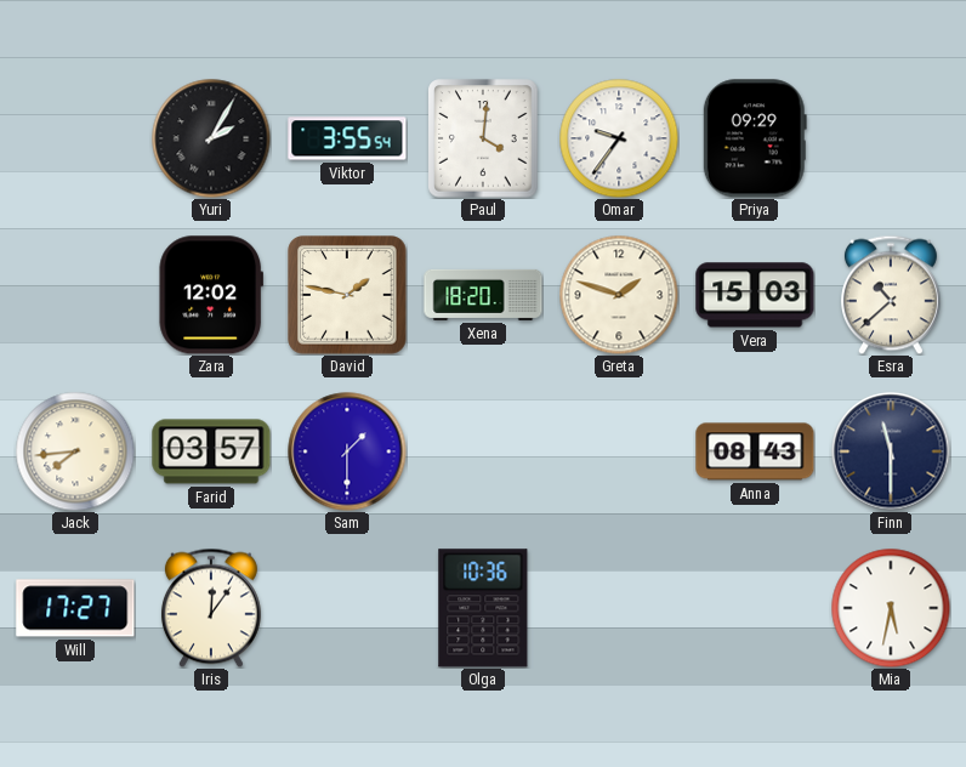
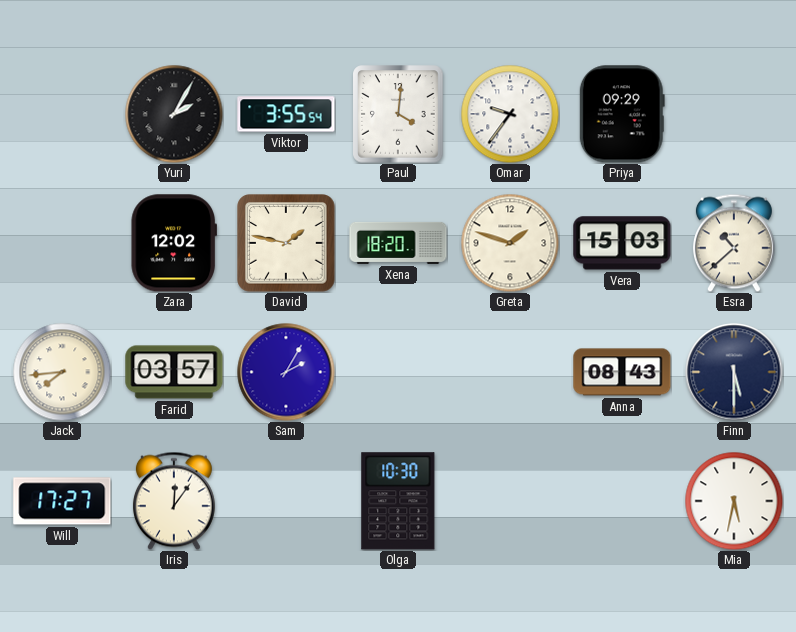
Sam: 1:30 -> 2:05
Finn: 11:30 -> 5:30
Olga: 10:36 -> 10:30
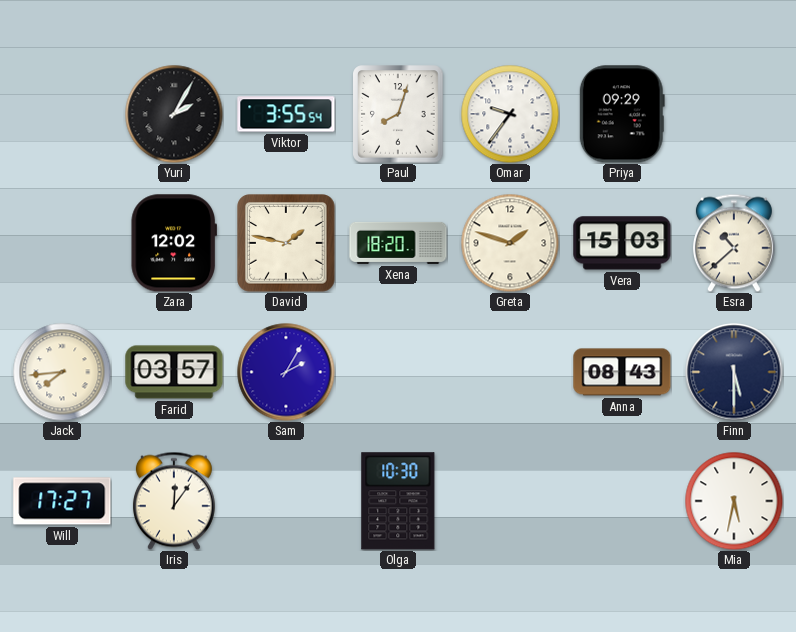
Paul: 4:01 -> 8:03
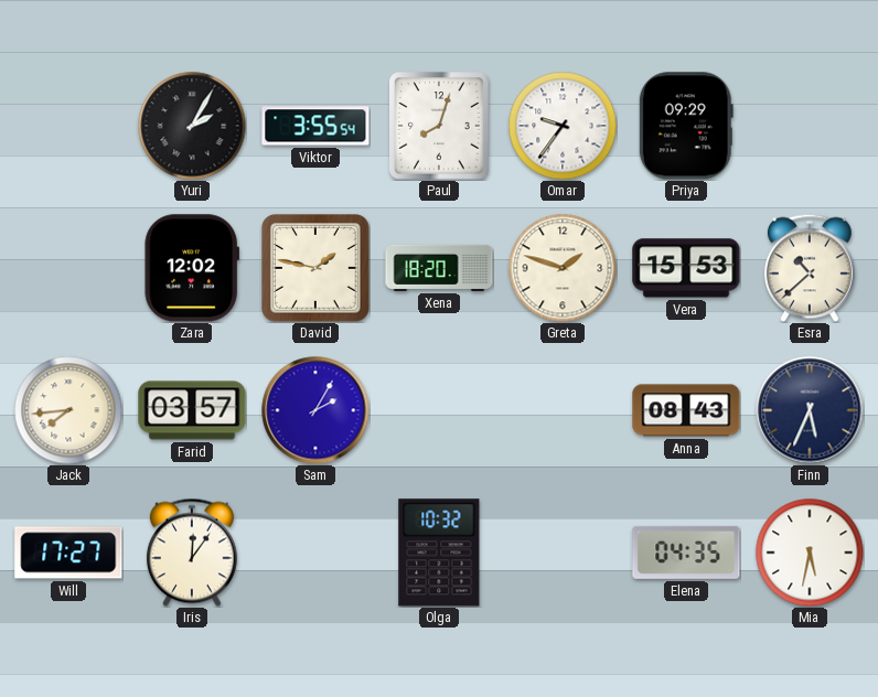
Vera: 15:03 -> 15:53
Finn: 5:30 -> 5:34
Olga: 10:30 -> 10:32
Elena: none -> 04:35
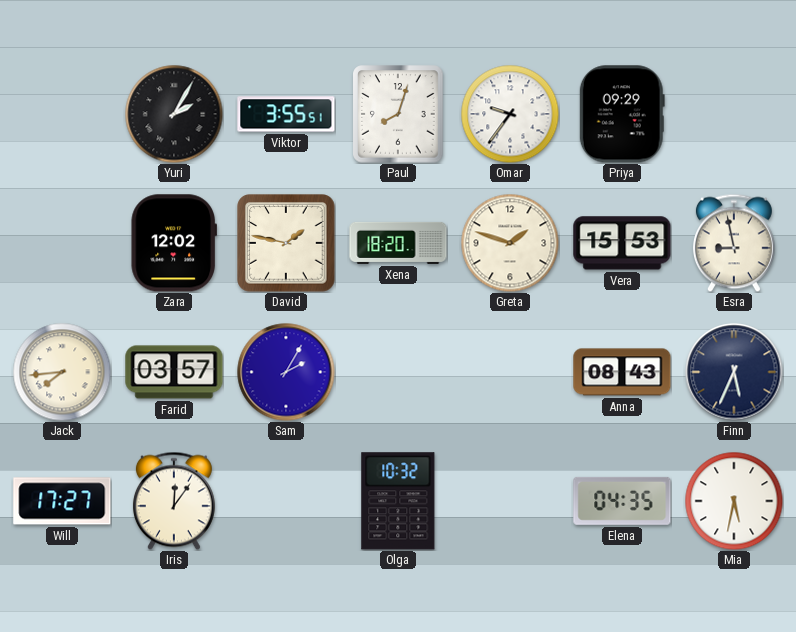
Viktor: 3:55:54 -> 3:55:51
Esra: 10:38 -> 8:58
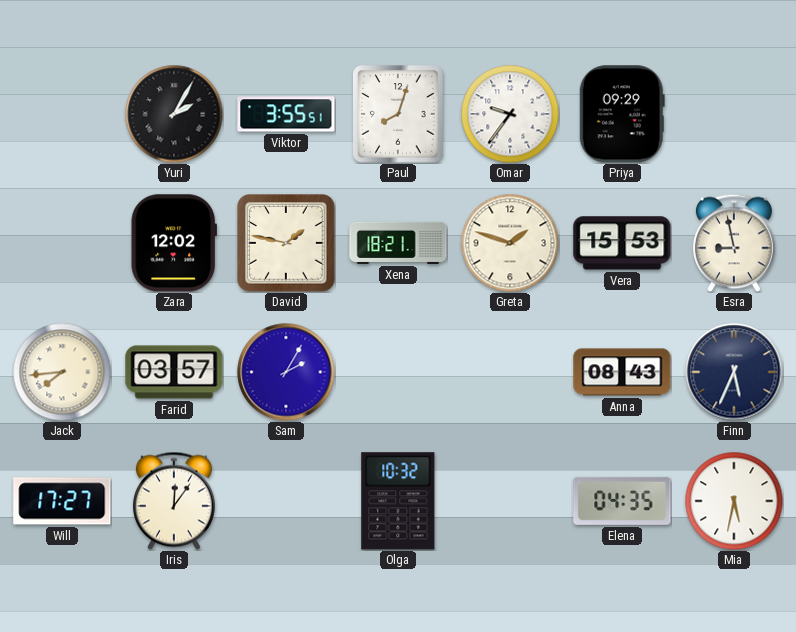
Xena: 18:20 -> 18:21
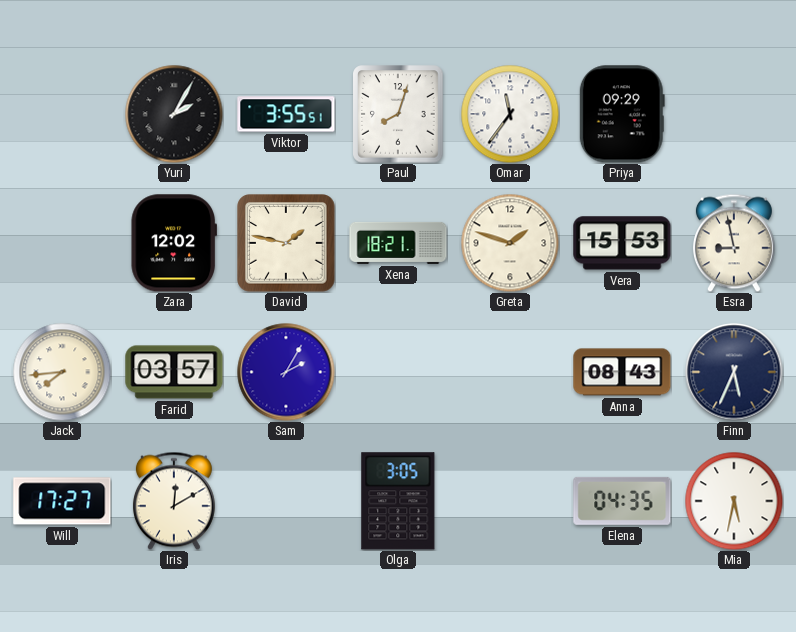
Omar: 9:36 -> 11:36
Iris: 12:06 -> 12:10
Olga: 10:32 -> 3:05
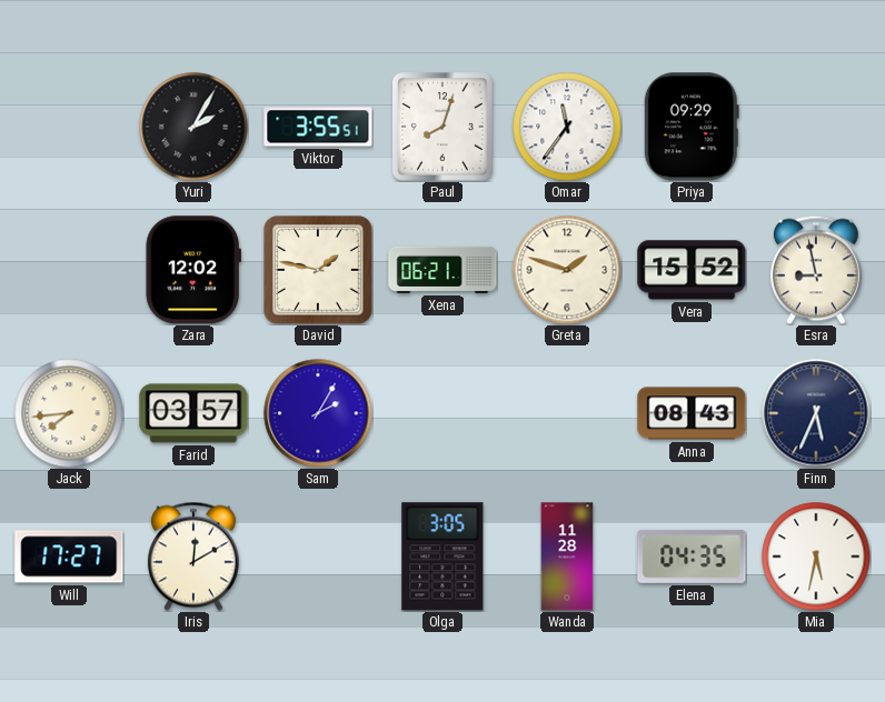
Xena: 18:21 -> 06:21
Vera: 15:53 -> 15:52
Wanda: none -> 11:28
